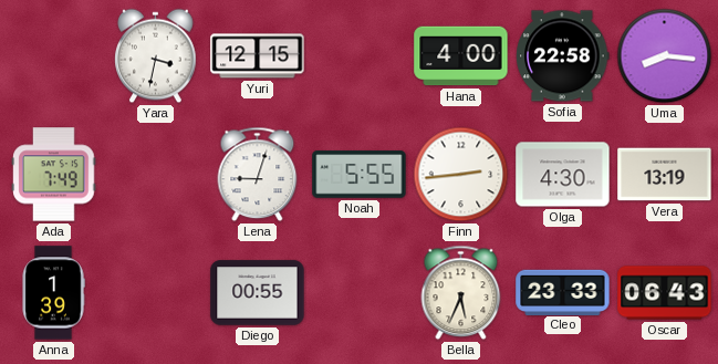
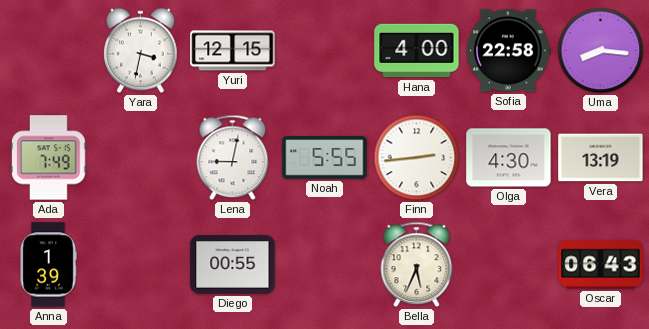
Lena: 9:03 -> 9:02
Cleo: 23:33 -> none
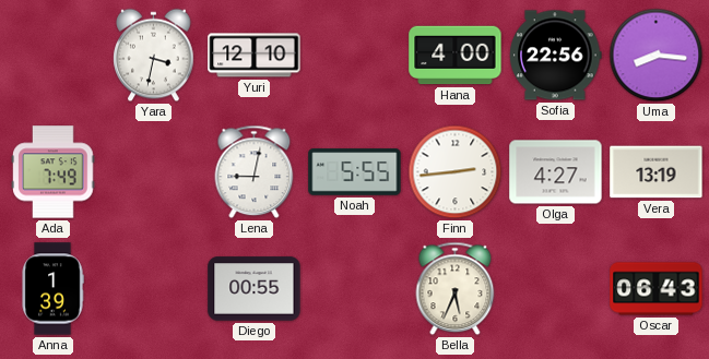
Yuri: 12:15 -> 12:10
Sofia: 22:58 -> 22:56
Olga: 4:30 -> 4:27
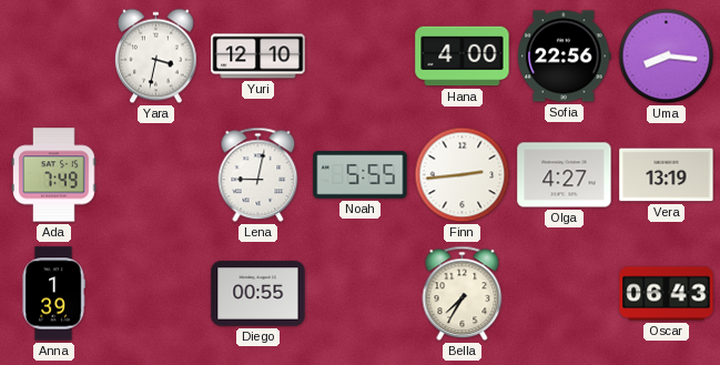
Bella: 5:34 -> 7:35
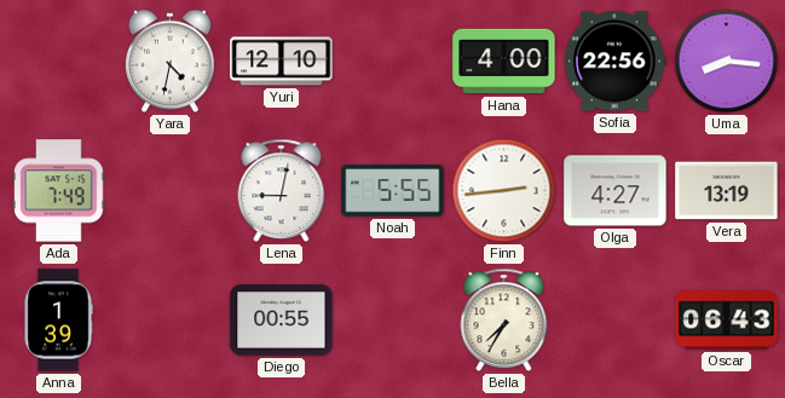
Yara: 3:32 -> 4:32
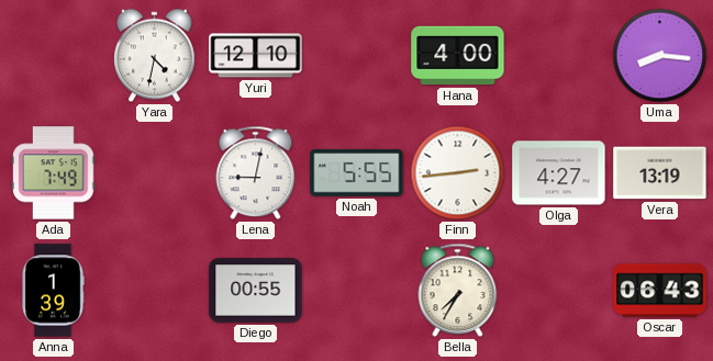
Sofia: 22:56 -> none
